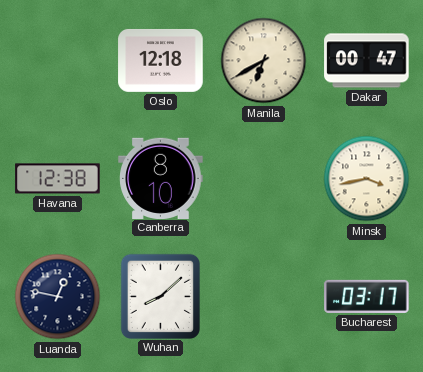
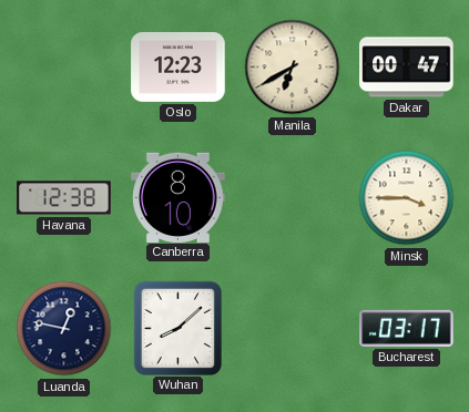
Oslo: 12:18 -> 12:23
Minsk: 3:43 -> 3:45
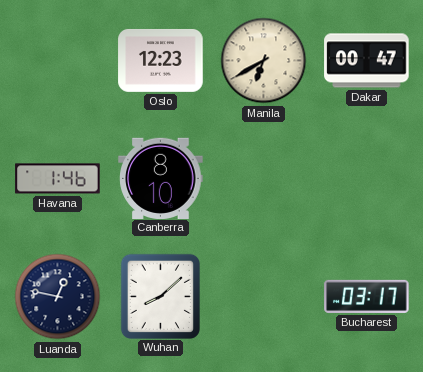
Havana: 12:38 -> 1:46
Minsk: 3:45 -> none
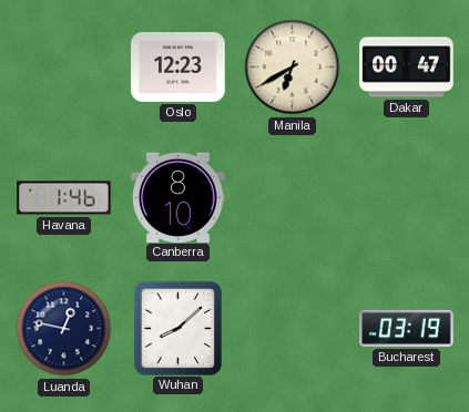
Bucharest: 03:17 -> 03:19
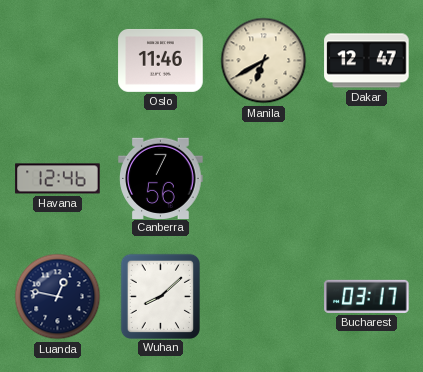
Oslo: 12:23 -> 11:46
Dakar: 00:47 -> 12:47
Havana: 1:46 -> 12:46
Canberra: 8:10 -> 7:56
Bucharest: 03:19 -> 03:17
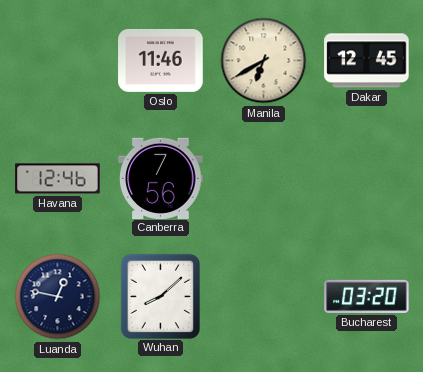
Dakar: 12:47 -> 12:45
Bucharest: 03:17 -> 03:20
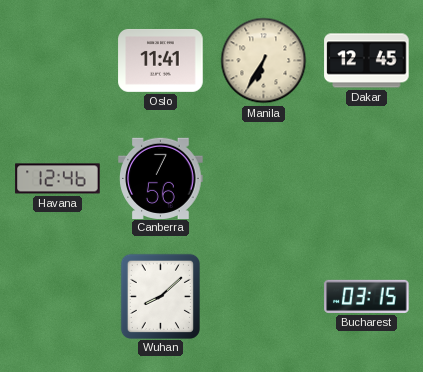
Oslo: 11:46 -> 11:41
Manila: 6:40 -> 6:35
Luanda: 12:47 -> none
Bucharest: 03:20 -> 03:15
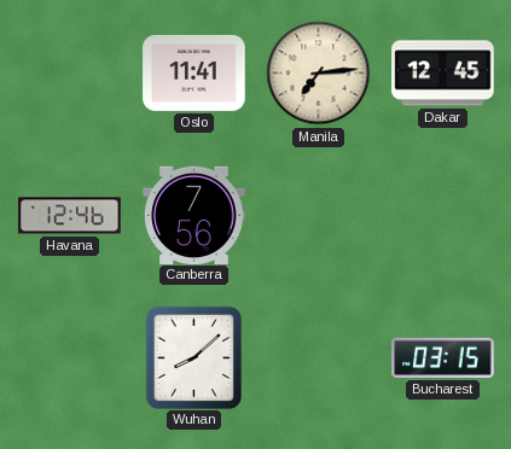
Manila: 6:35 -> 7:14
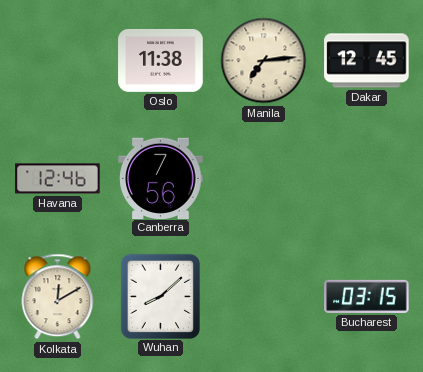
Oslo: 11:41 -> 11:38
Kolkata: none -> 12:10
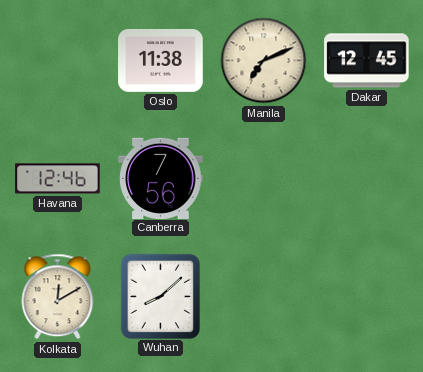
Manila: 7:14 -> 7:11
Bucharest: 03:15 -> none
